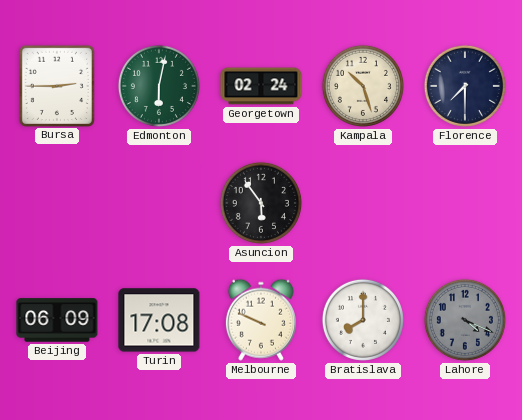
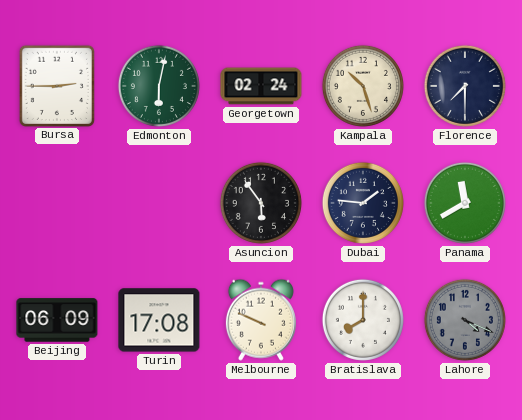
Dubai: none -> 1:46
Panama: none -> 11:40
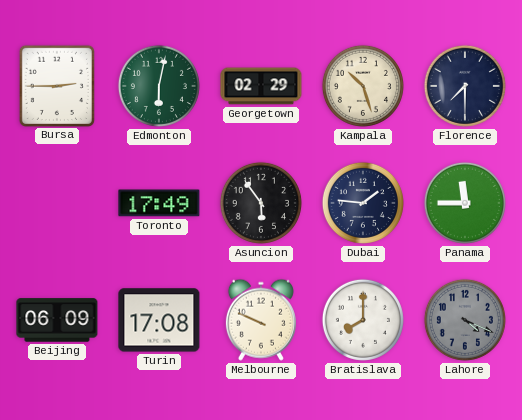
Georgetown: 02:24 -> 02:29
Toronto: none -> 17:49
Panama: 11:40 -> 11:45
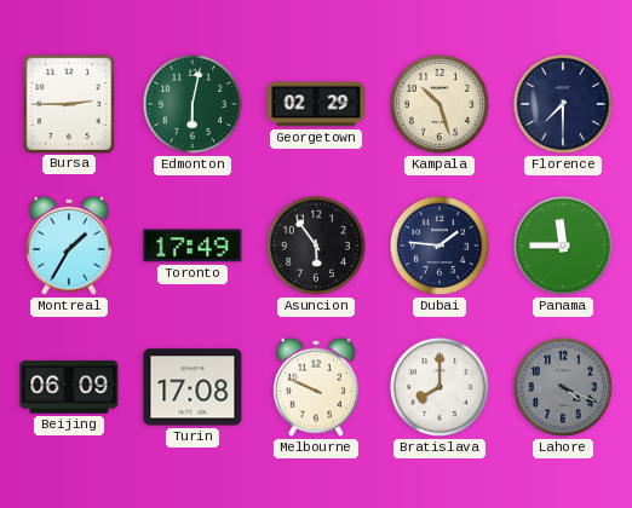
Montreal: none -> 1:35
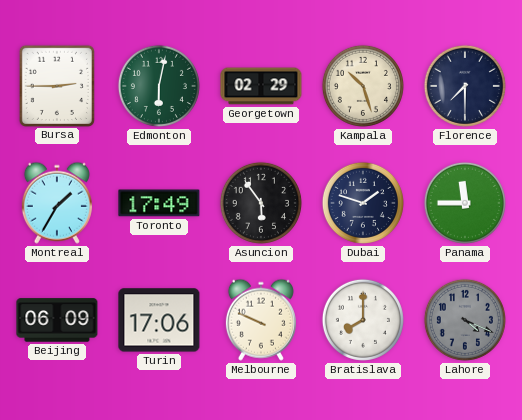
Dubai: 1:46 -> 1:48
Turin: 17:08 -> 17:06
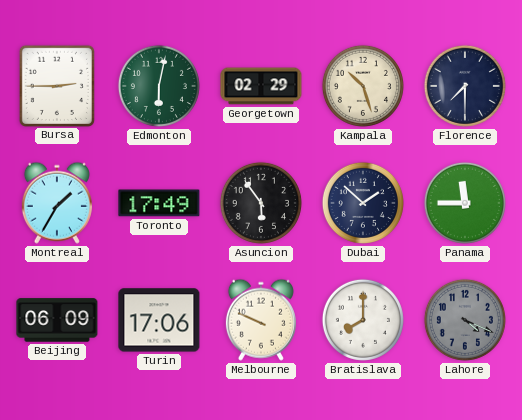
Dubai: 1:48 -> 1:52
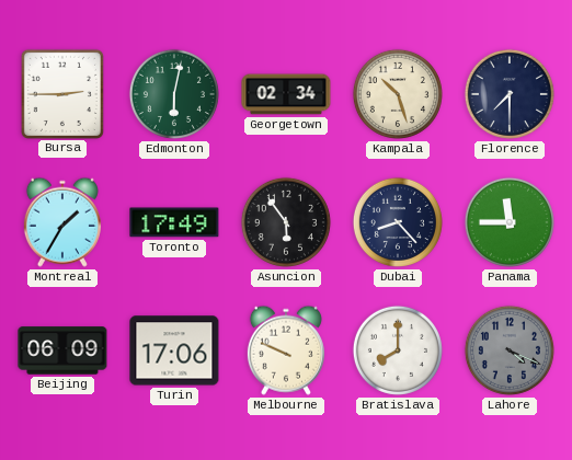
Georgetown: 02:29 -> 02:34
Dubai: 1:52 -> 8:23
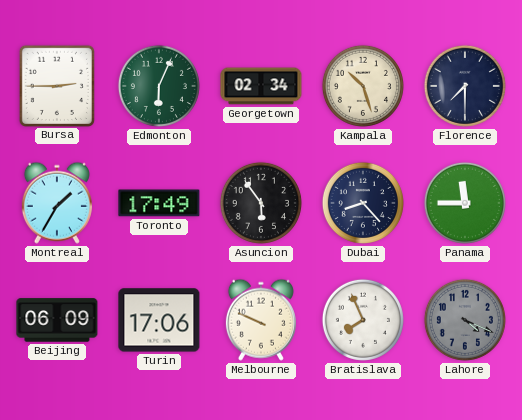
Edmonton: 6:02 -> 6:04
Bratislava: 8:00 -> 7:56
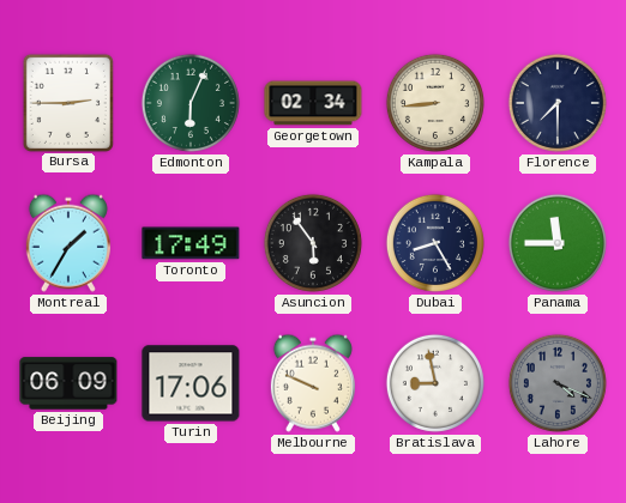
Kampala: 10:27 -> 8:44
Dubai: 8:23 -> 8:25
Bratislava: 7:56 -> 8:58
